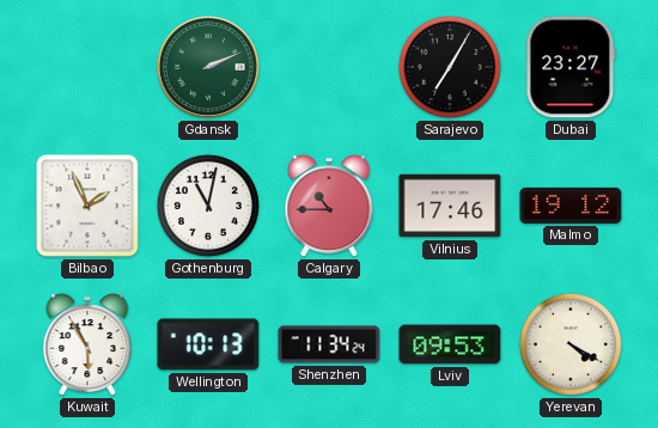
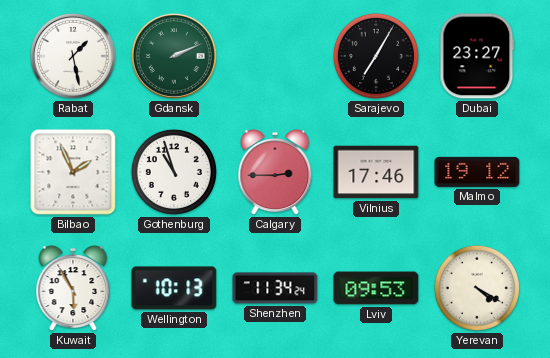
Rabat: none -> 1:28
Gothenburg: 11:02 -> 10:57
Calgary: 10:45 -> 2:45
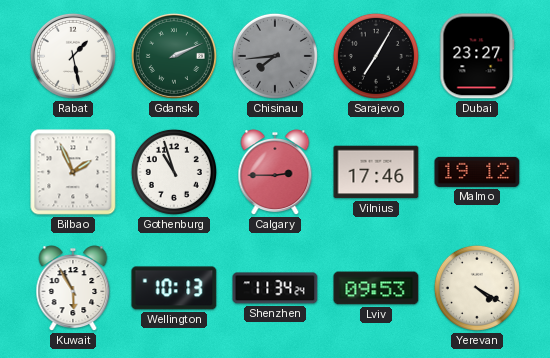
Chisinau: none -> 7:44
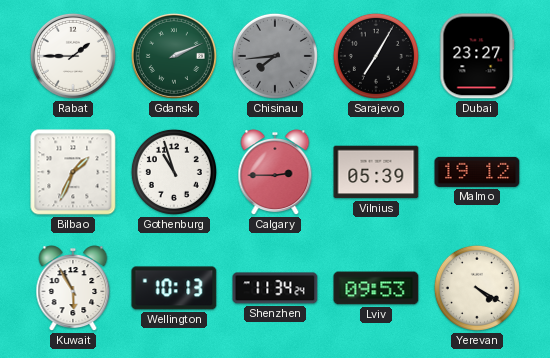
Rabat: 1:28 -> 1:45
Bilbao: 1:56 -> 1:34
Vilnius: 17:46 -> 05:39
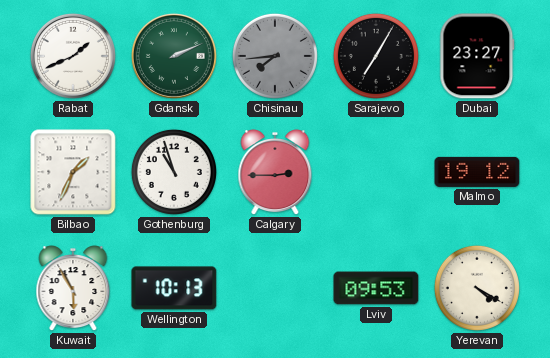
Rabat: 1:45 -> 1:41
Vilnius: 05:39 -> none
Shenzhen: 11:34 -> none
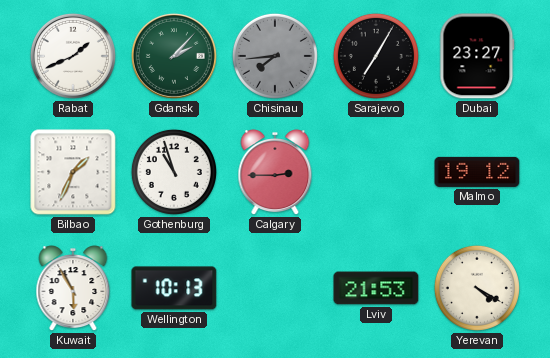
Gdansk: 2:11 -> 2:07
Lviv: 09:53 -> 21:53
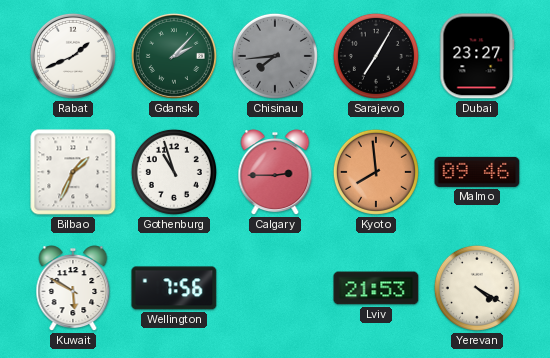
Kyoto: none -> 7:59
Malmo: 19:12 -> 09:46
Kuwait: 5:55 -> 5:50
Wellington: 10:13 -> 7:56
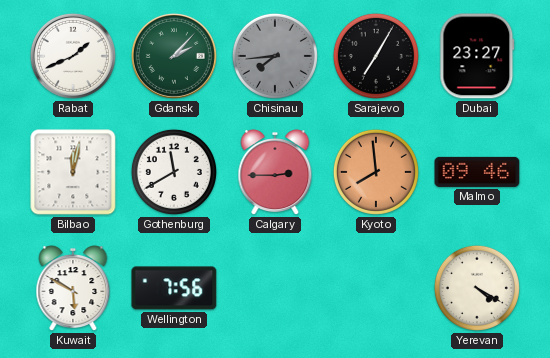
Bilbao: 1:34 -> 12:02
Gothenburg: 10:57 -> 11:40
Lviv: 21:53 -> none
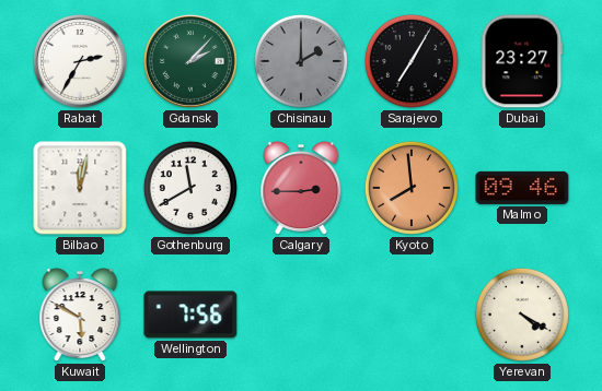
Rabat: 1:41 -> 2:35
Chisinau: 7:44 -> 2:00
